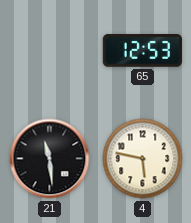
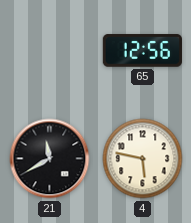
65: 12:53 -> 12:56
21: 11:29 -> 11:40
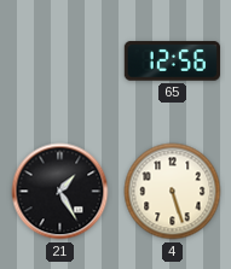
21: 11:40 -> 1:25
4: 5:47 -> 5:27
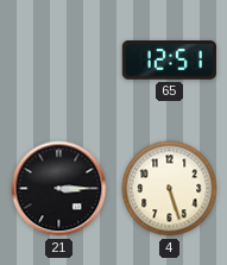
65: 12:56 -> 12:51
21: 1:25 -> 3:15
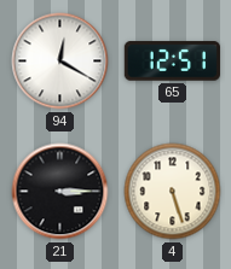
94: none -> 12:20
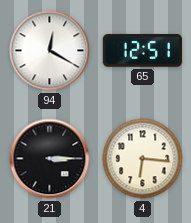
4: 5:27 -> 6:16
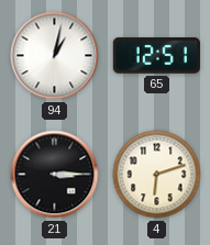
94: 12:20 -> 1:02
4: 6:16 -> 6:12
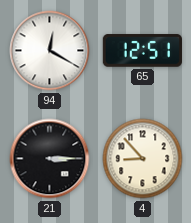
94: 1:02 -> 12:20
4: 6:12 -> 8:53
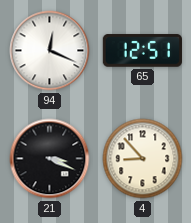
94: 12:20 -> 12:19
21: 3:15 -> 3:19
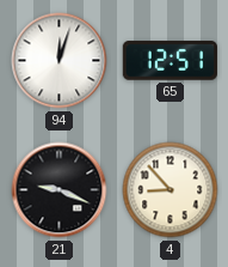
94: 12:19 -> 12:03
21: 3:19 -> 9:19
